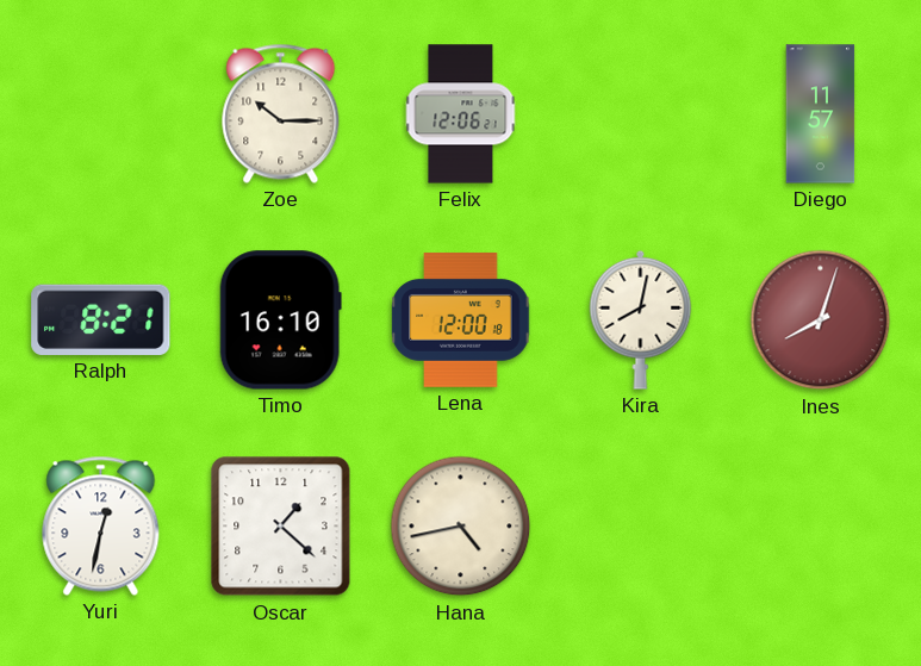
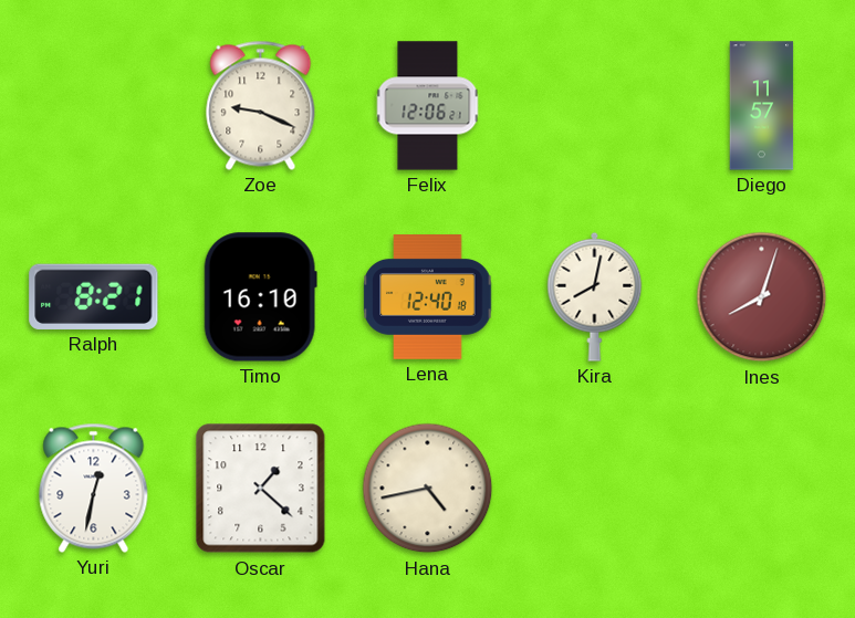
Zoe: 10:15 -> 9:19
Lena: 12:00 -> 12:40
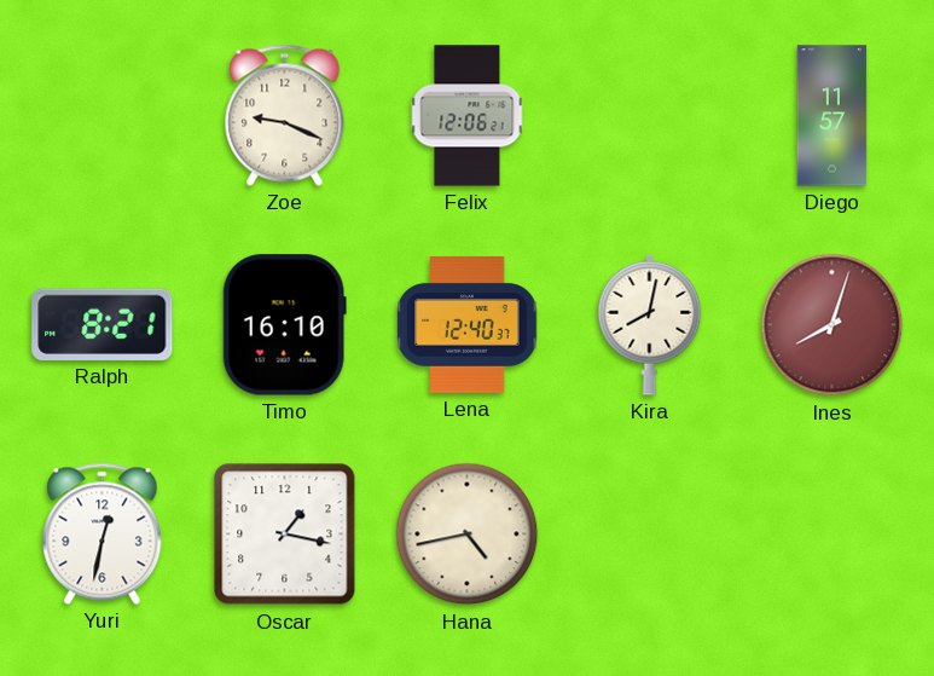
Lena: 12:40:18 -> 12:40:37
Oscar: 1:22 -> 1:17
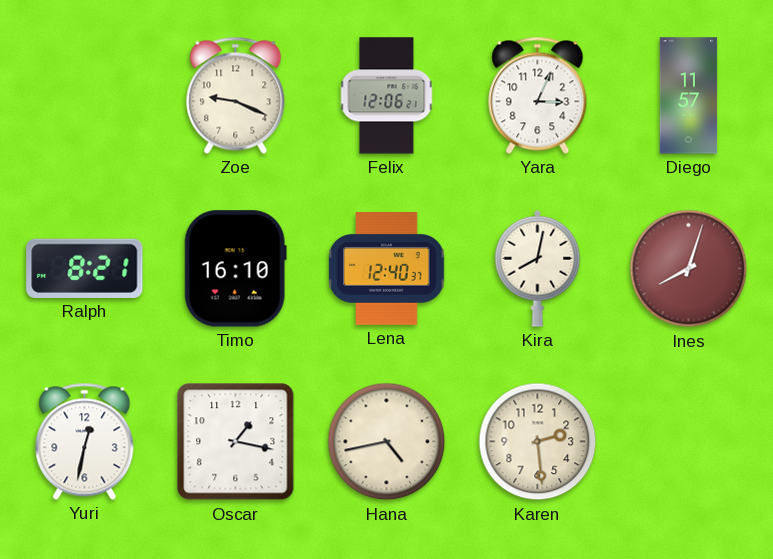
Yara: none -> 3:04
Karen: none -> 2:29
